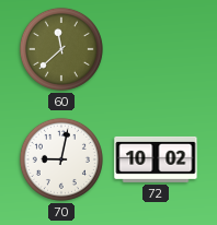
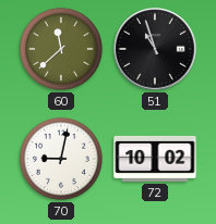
51: none -> 10:57
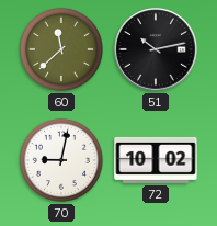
51: 10:57 -> 10:13
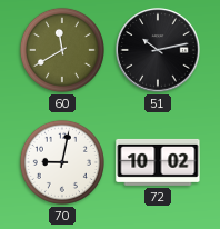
60: 11:38 -> 11:40
